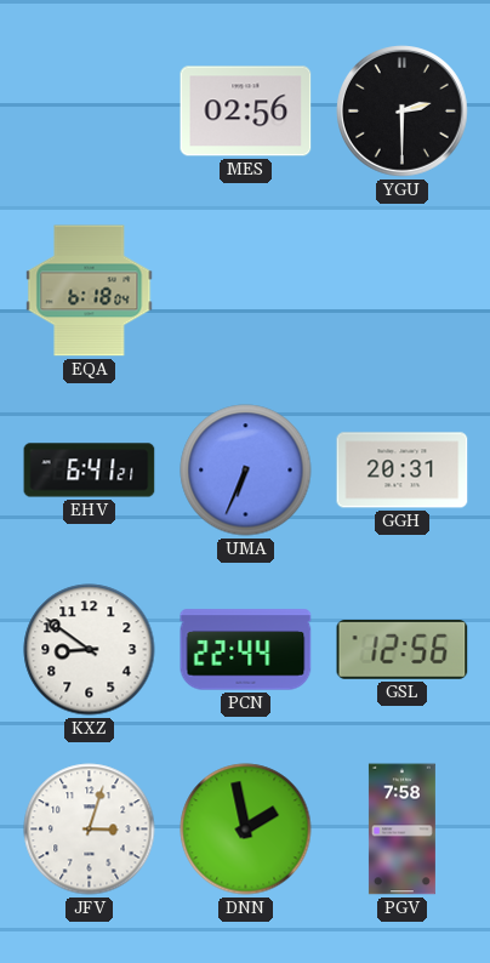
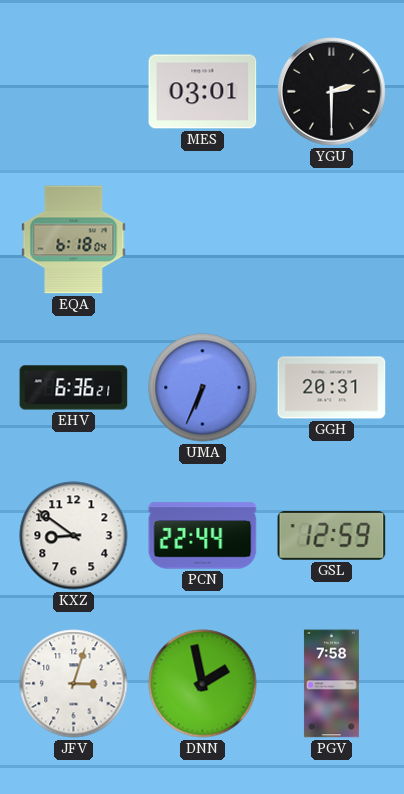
MES: 02:56 -> 03:01
EHV: 6:41 -> 6:36
GSL: 12:56 -> 12:59
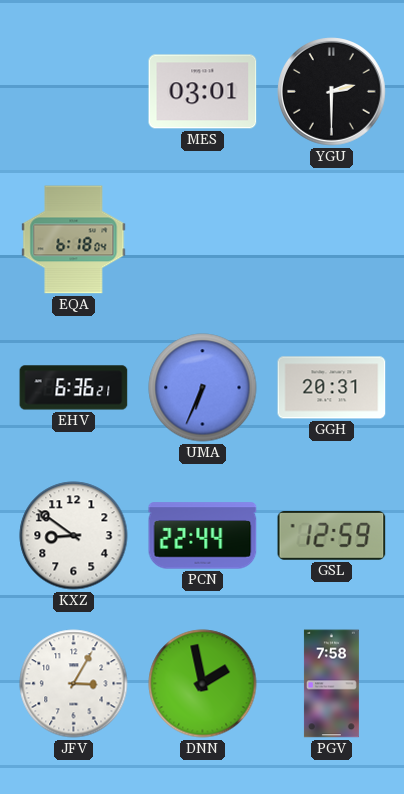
JFV: 3:03 -> 3:05
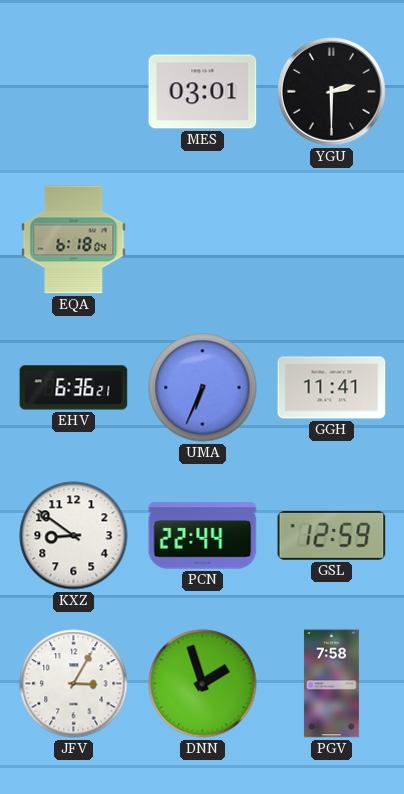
GGH: 20:31 -> 11:41
DNN: 1:58 -> 1:57
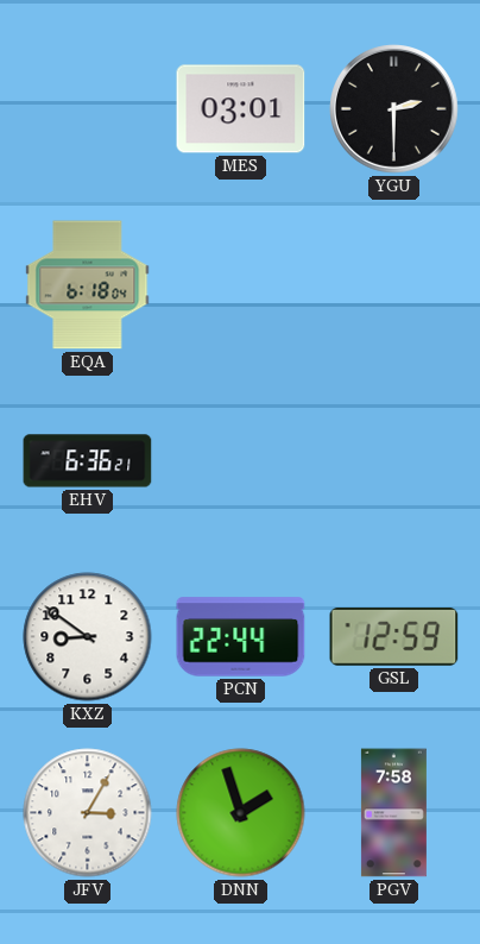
UMA: 6:34 -> none
GGH: 11:41 -> none
